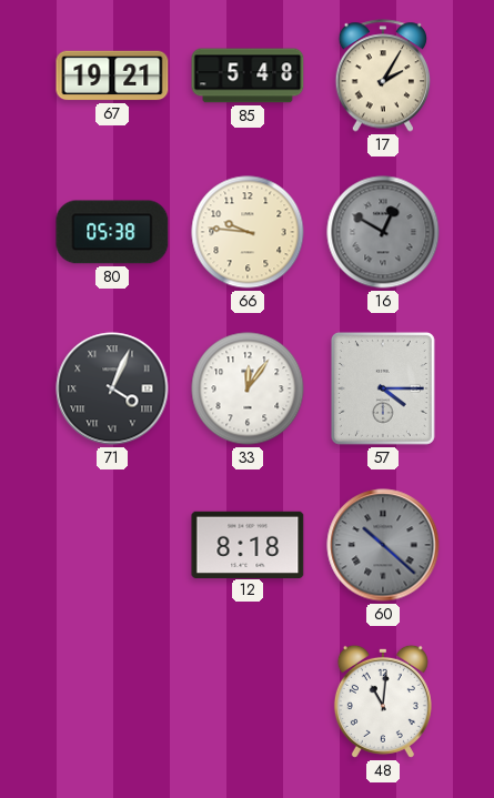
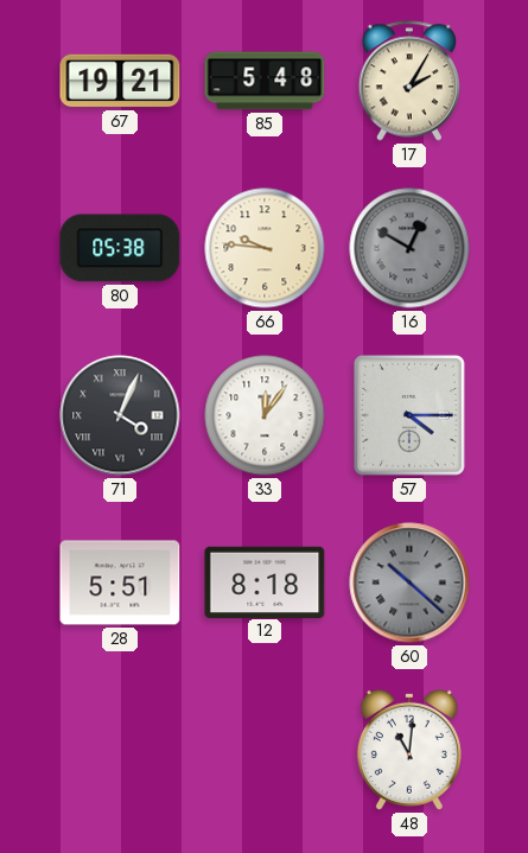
28: none -> 5:51
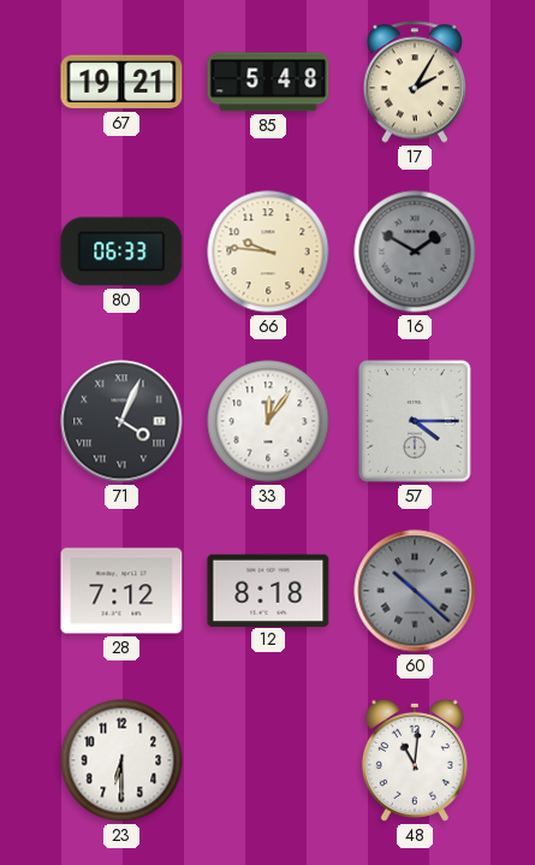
80: 05:38 -> 06:33
16: 12:50 -> 1:50
28: 5:51 -> 7:12
23: none -> 6:30
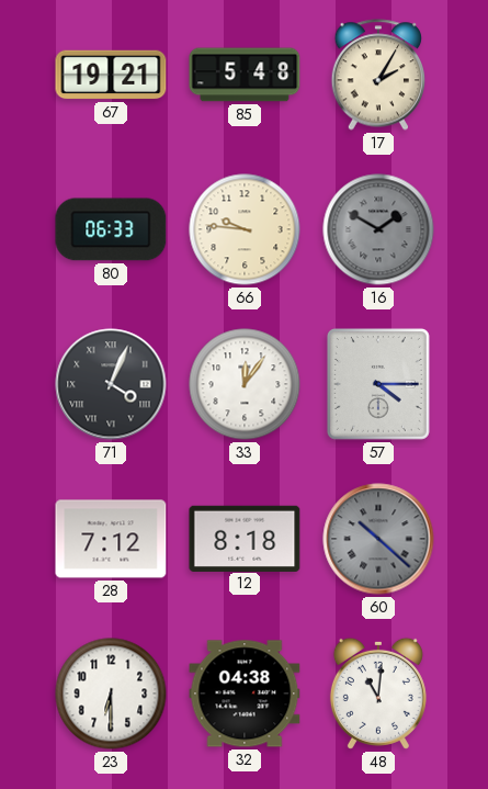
32: none -> 04:38
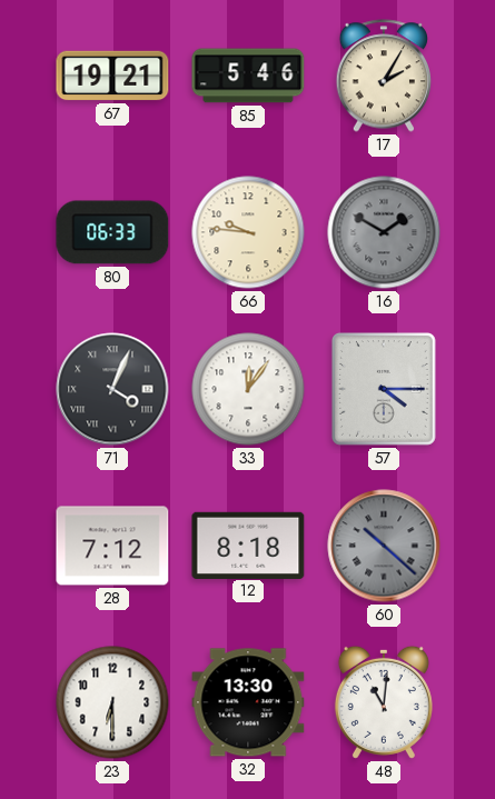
85: 5:48 -> 5:46
32: 04:38 -> 13:30
